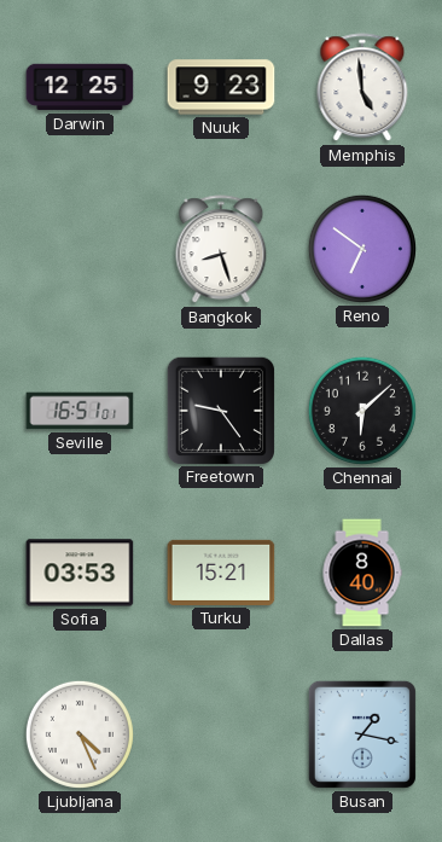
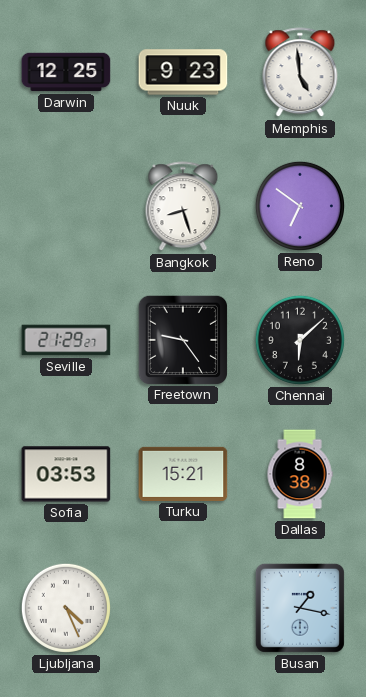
Seville: 16:51 -> 21:29
Dallas: 8:40 -> 8:38
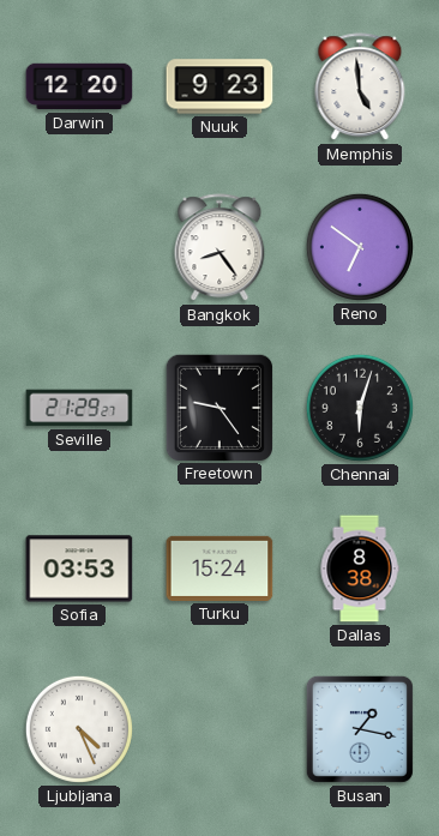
Darwin: 12:25 -> 12:20
Bangkok: 8:27 -> 8:24
Chennai: 6:08 -> 6:03
Turku: 15:21 -> 15:24
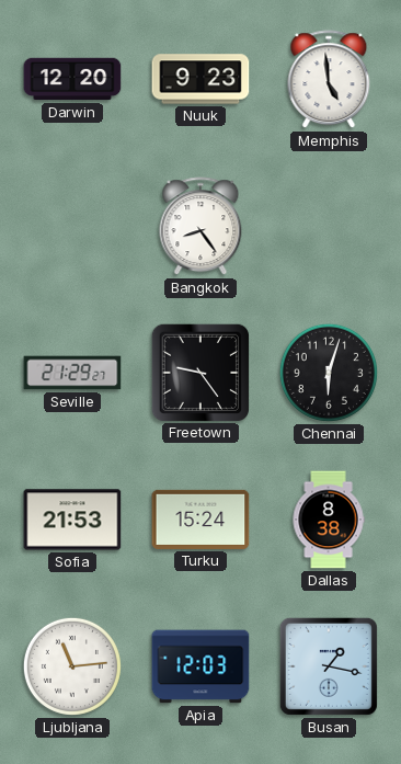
Reno: 6:51 -> none
Sofia: 03:53 -> 21:53
Ljubljana: 4:26 -> 11:14
Apia: none -> 12:03
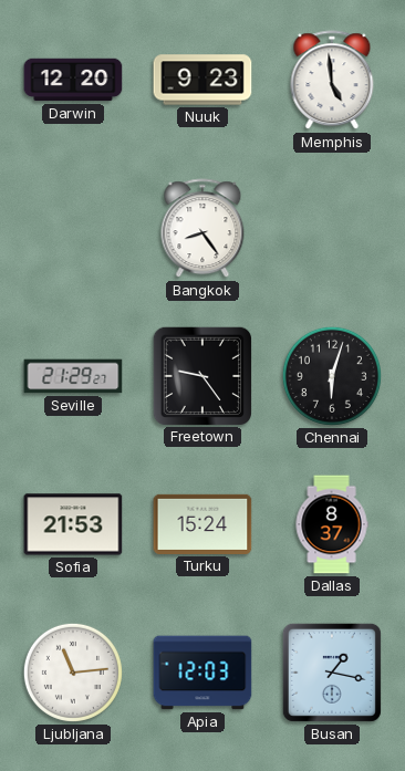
Dallas: 8:38 -> 8:37
